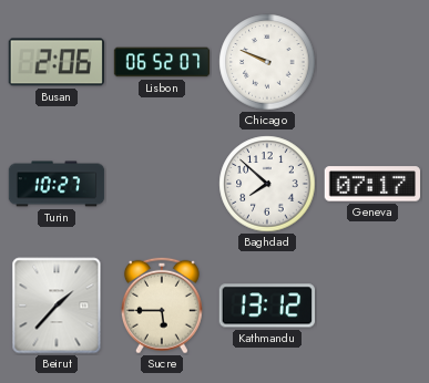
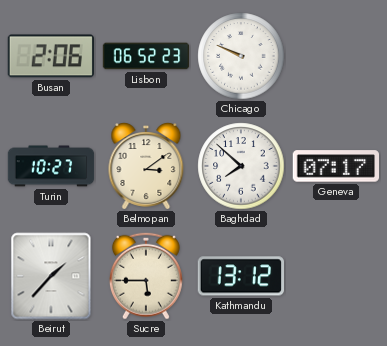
Lisbon: 06:52:07 -> 06:52:23
Belmopan: none -> 3:09
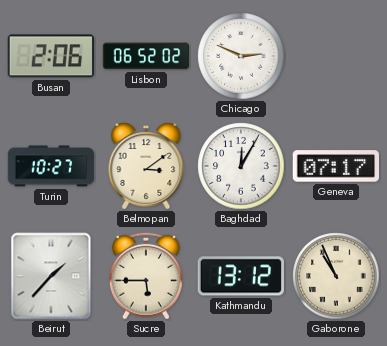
Lisbon: 06:52:23 -> 06:52:02
Chicago: 9:49 -> 2:49
Baghdad: 7:52 -> 12:05
Gaborone: none -> 10:56
